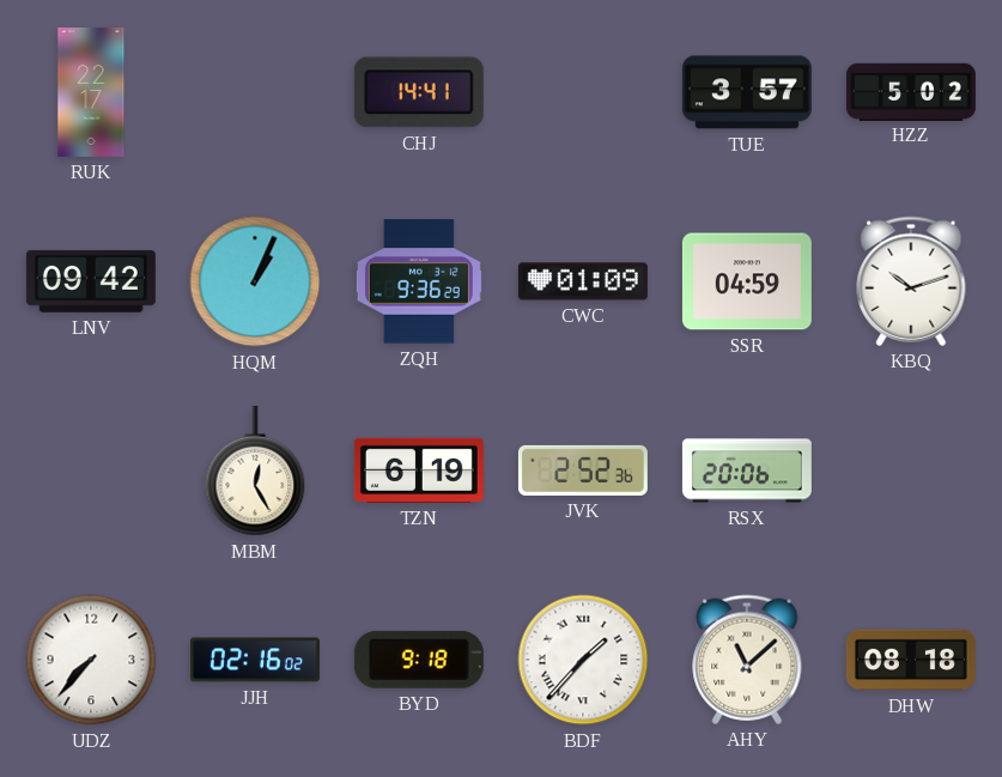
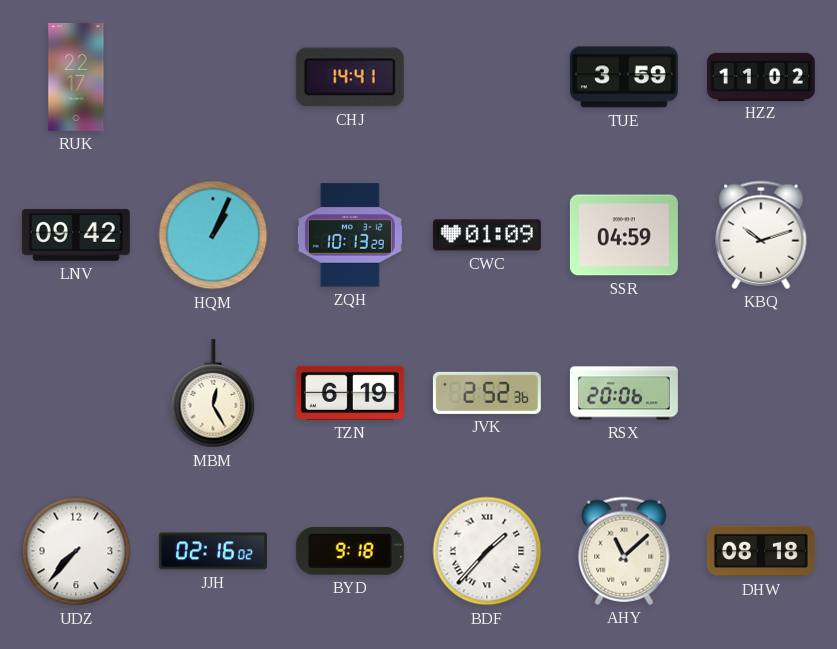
TUE: 3:57 -> 3:59
HZZ: 5:02 -> 11:02
ZQH: 9:36 -> 10:13
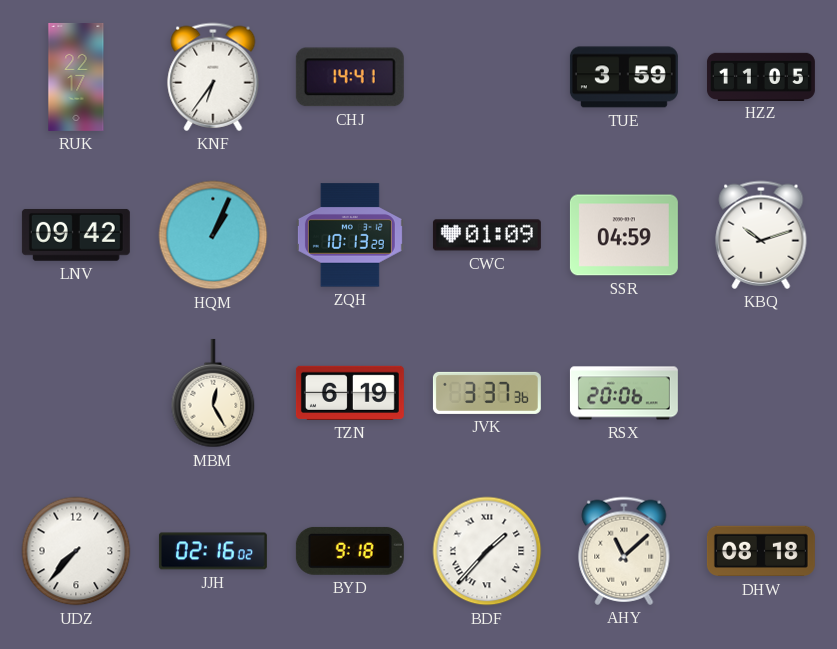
KNF: none -> 6:36
HZZ: 11:02 -> 11:05
JVK: 2:52 -> 3:37
